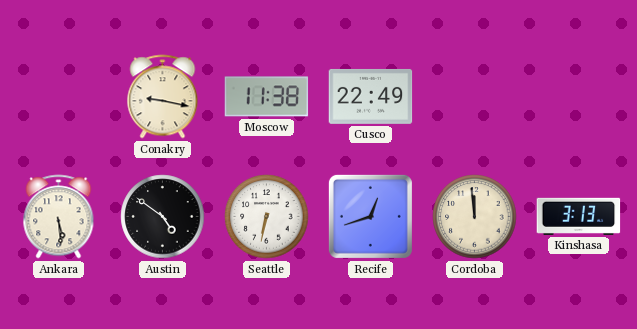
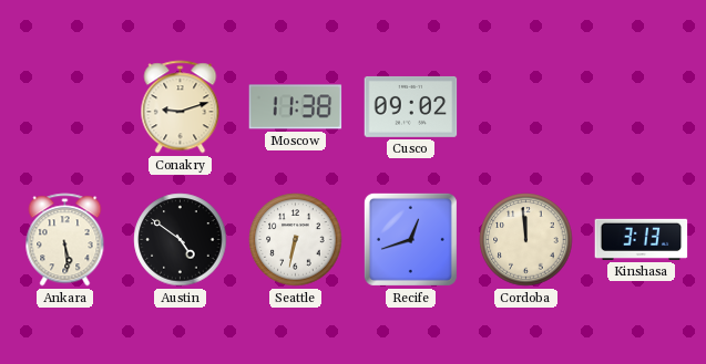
Conakry: 9:17 -> 9:12
Cusco: 22:49 -> 09:02
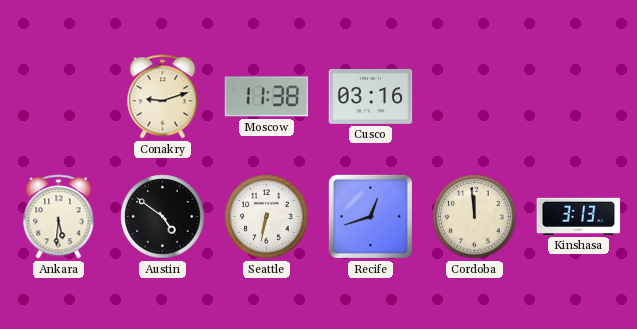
Cusco: 09:02 -> 03:16
Ankara: 5:29 -> 5:31
